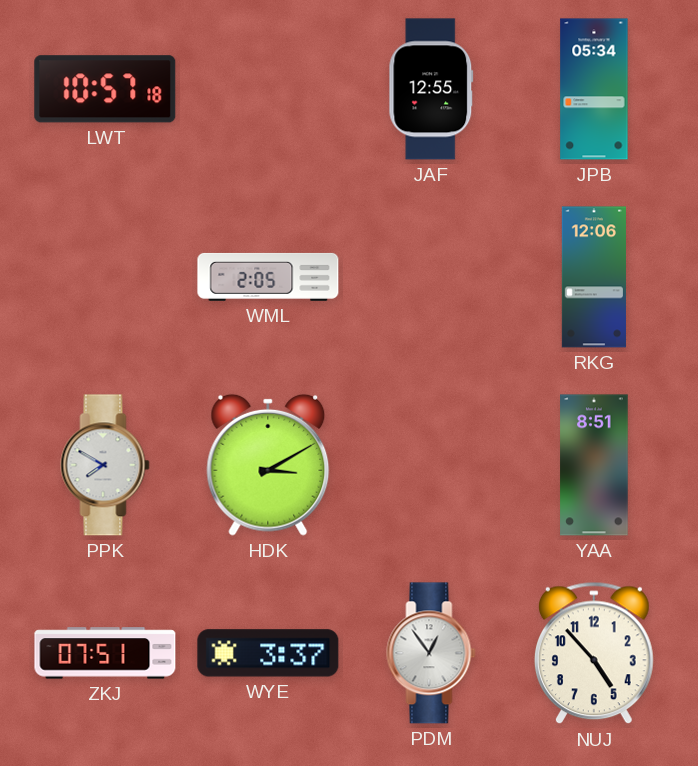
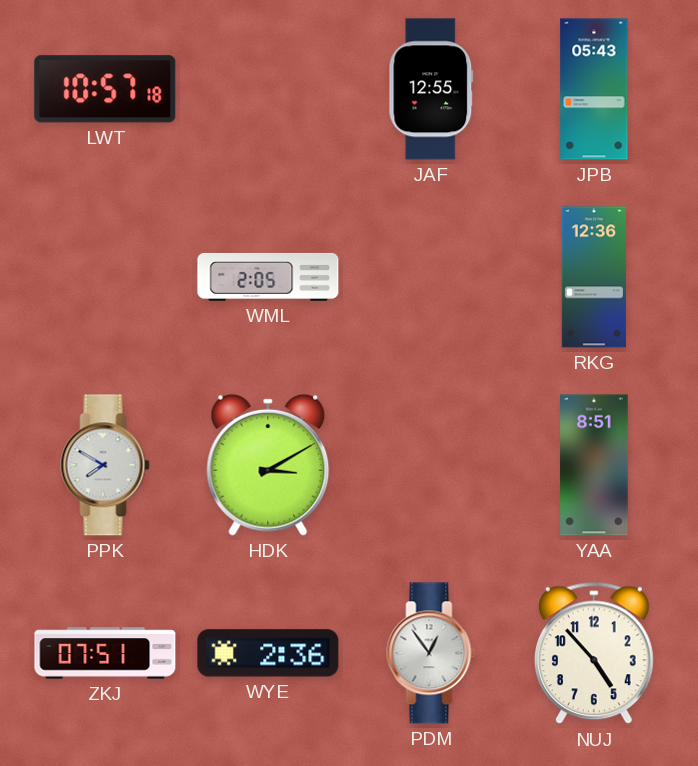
JPB: 05:34 -> 05:43
RKG: 12:06 -> 12:36
WYE: 3:37 -> 2:36
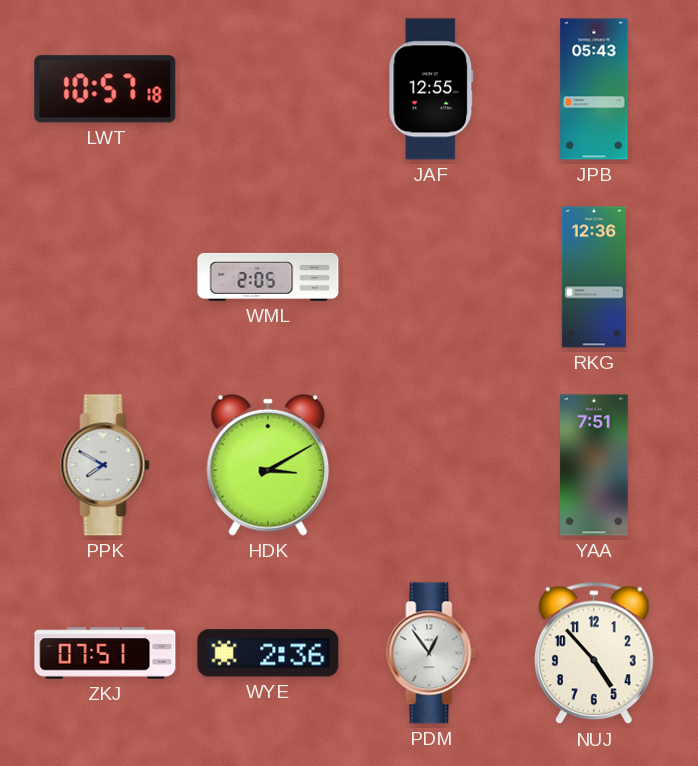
YAA: 8:51 -> 7:51
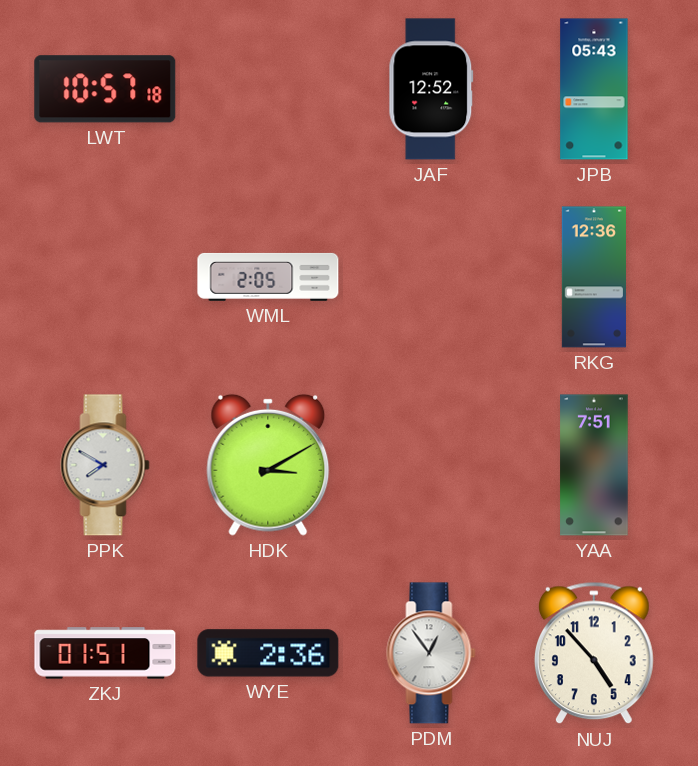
JAF: 12:55 -> 12:52
ZKJ: 07:51 -> 01:51
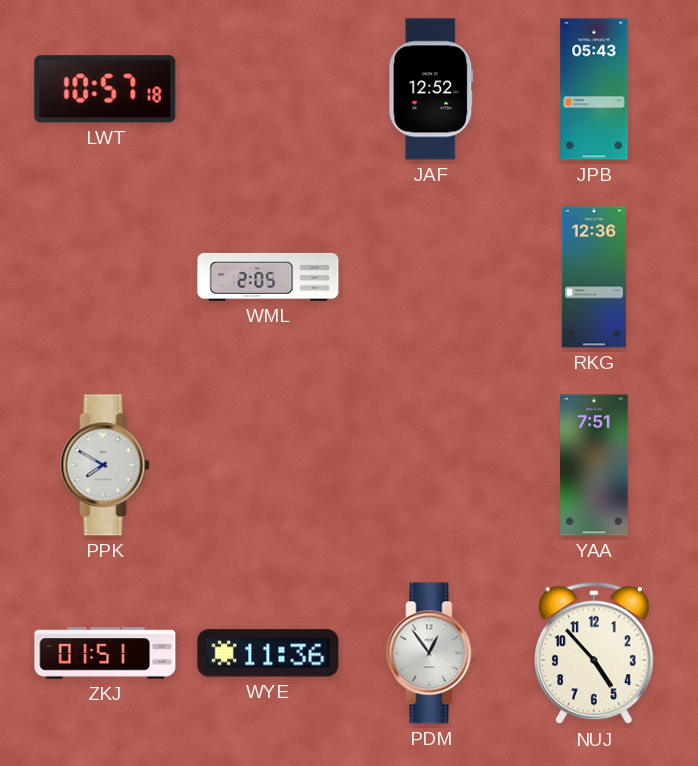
HDK: 3:10 -> none
WYE: 2:36 -> 11:36
